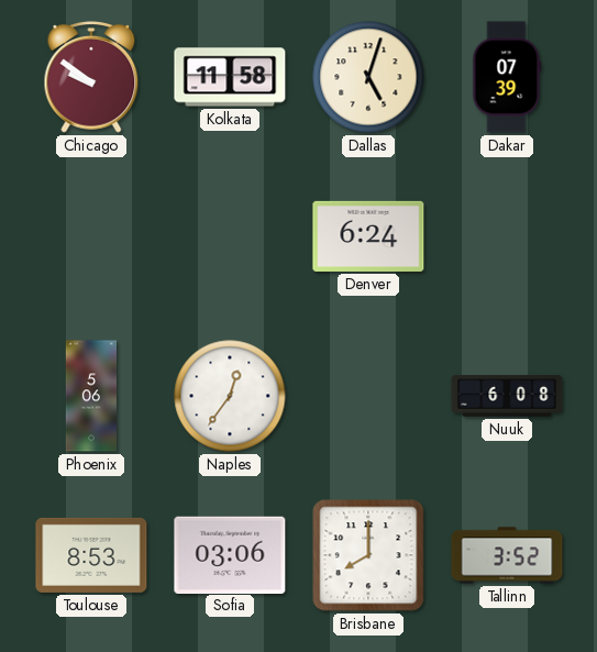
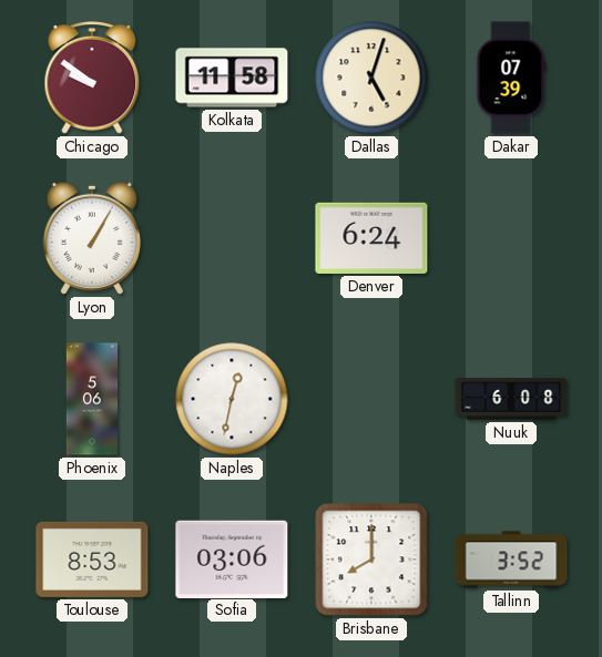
Lyon: none -> 1:05
Naples: 12:36 -> 12:32
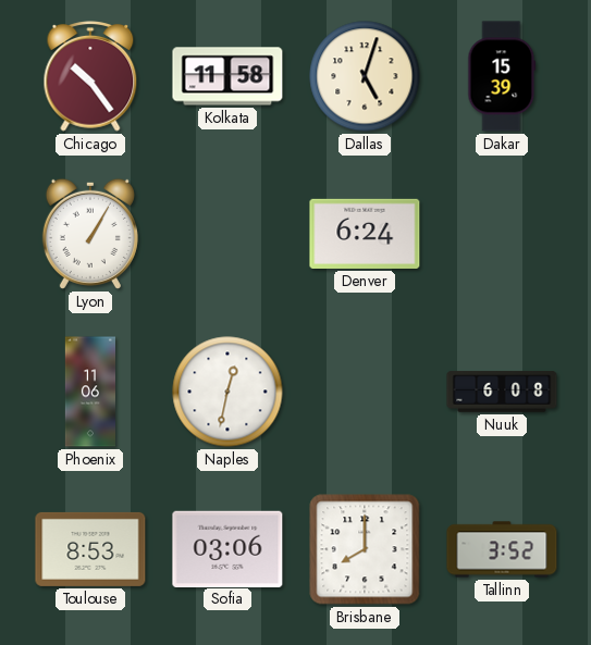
Chicago: 9:51 -> 10:24
Dakar: 07:39 -> 15:39
Phoenix: 5:06 -> 11:06
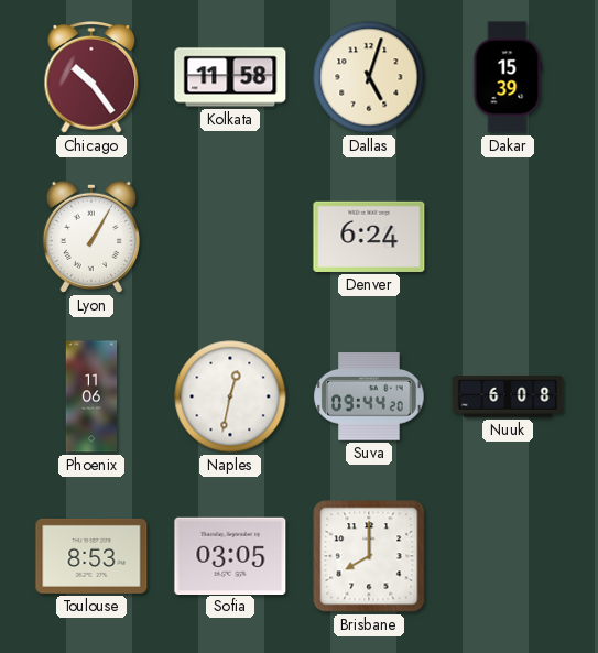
Suva: none -> 09:44
Sofia: 03:06 -> 03:05
Tallinn: 3:52 -> none
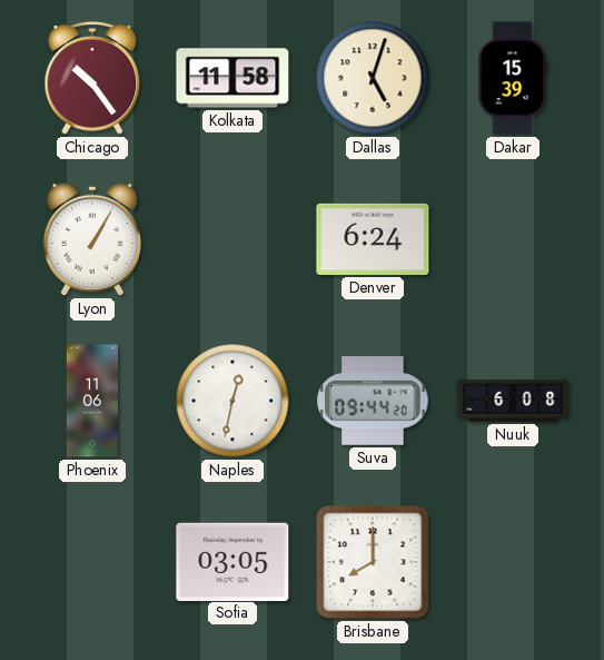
Toulouse: 8:53 -> none
